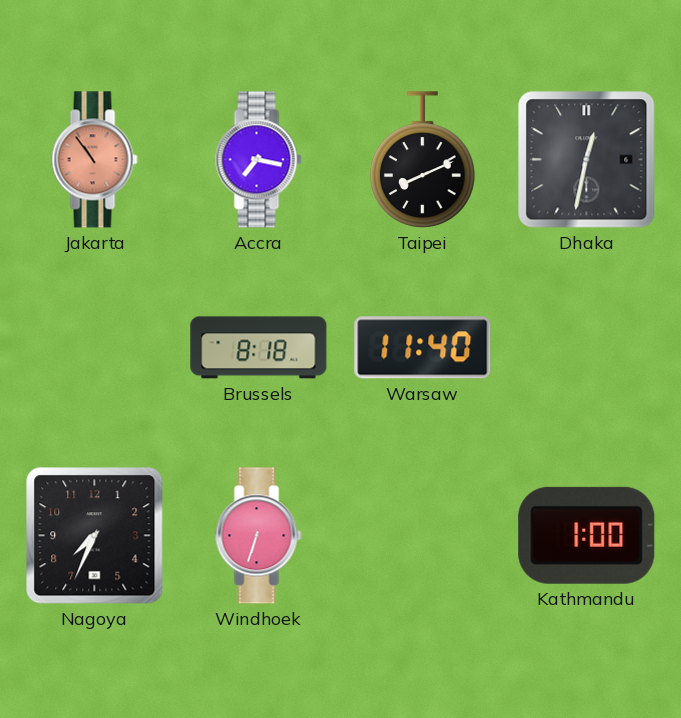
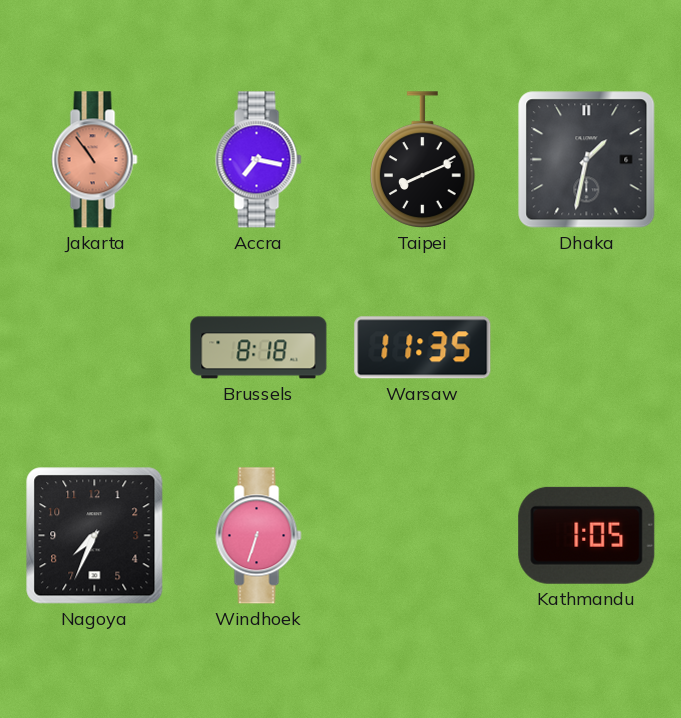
Dhaka: 12:32 -> 1:32
Warsaw: 11:40 -> 11:35
Kathmandu: 1:00 -> 1:05
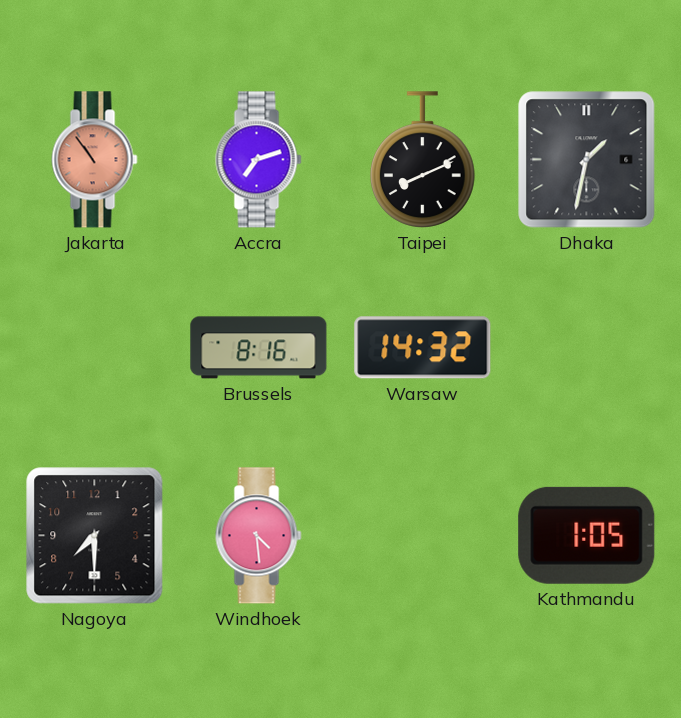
Accra: 7:17 -> 7:12
Brussels: 8:18 -> 8:16
Warsaw: 11:35 -> 14:32
Nagoya: 7:34 -> 7:30
Windhoek: 6:33 -> 4:29
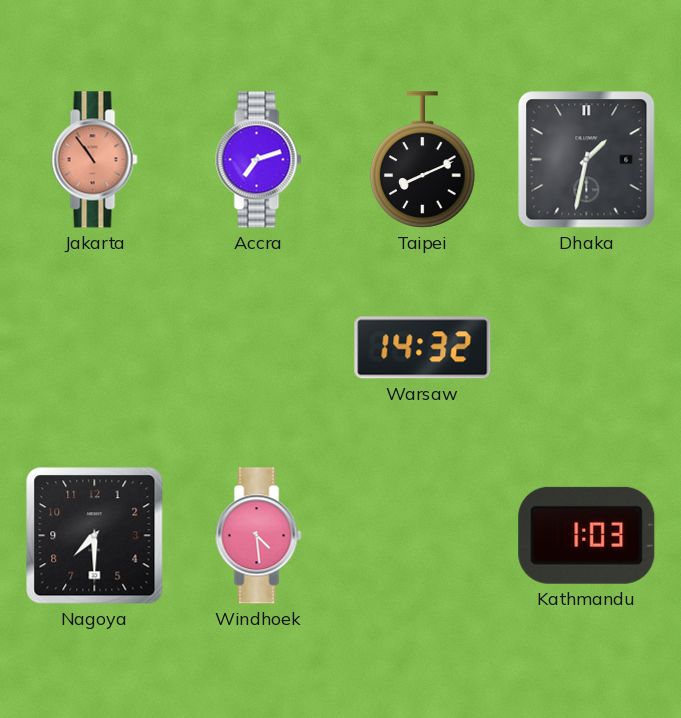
Brussels: 8:16 -> none
Kathmandu: 1:05 -> 1:03
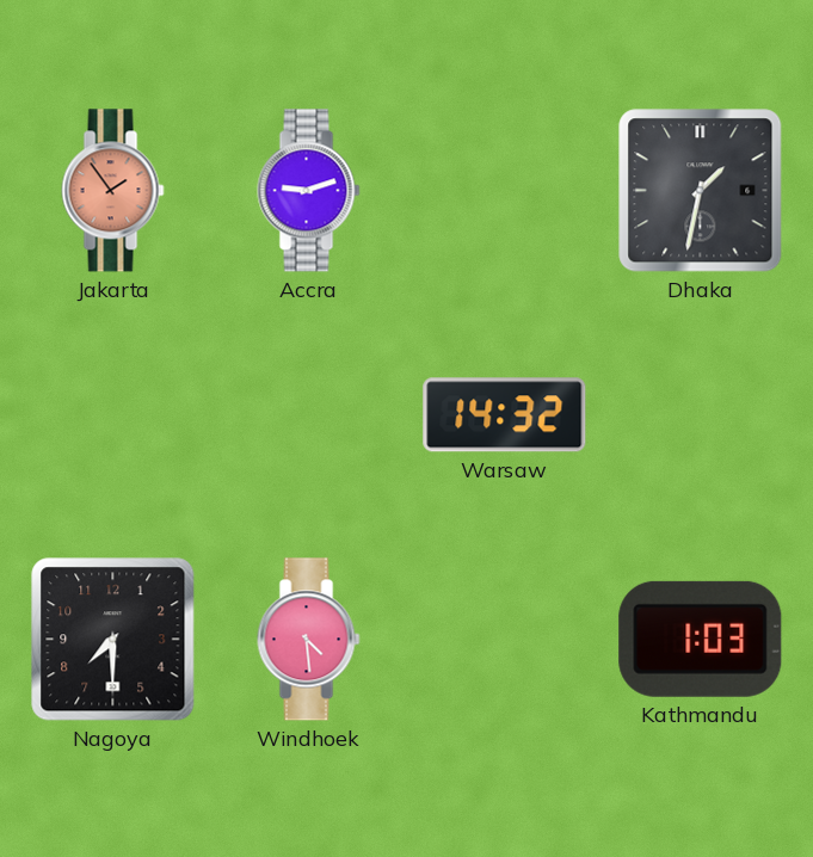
Jakarta: 10:54 -> 1:54
Accra: 7:12 -> 9:12
Taipei: 8:11 -> none
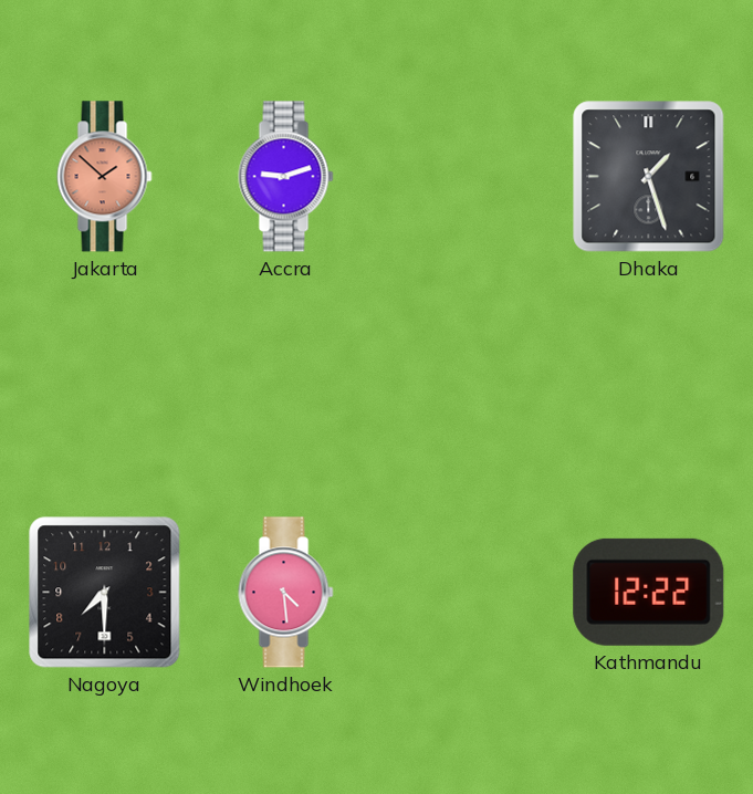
Jakarta: 1:54 -> 1:52
Dhaka: 1:32 -> 1:27
Warsaw: 14:32 -> none
Kathmandu: 1:03 -> 12:22
